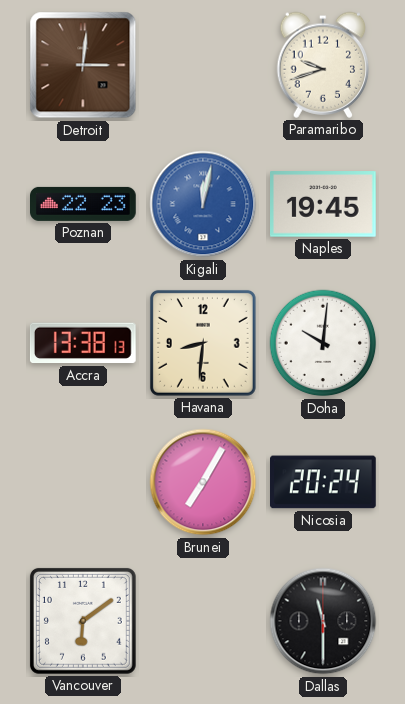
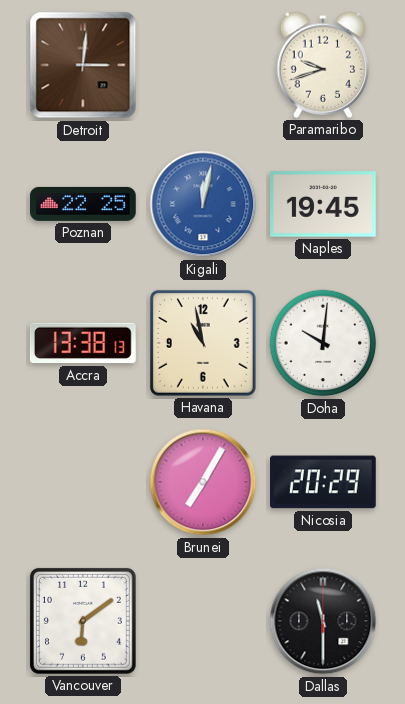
Poznan: 22:23 -> 22:25
Havana: 8:31 -> 10:58
Nicosia: 20:24 -> 20:29
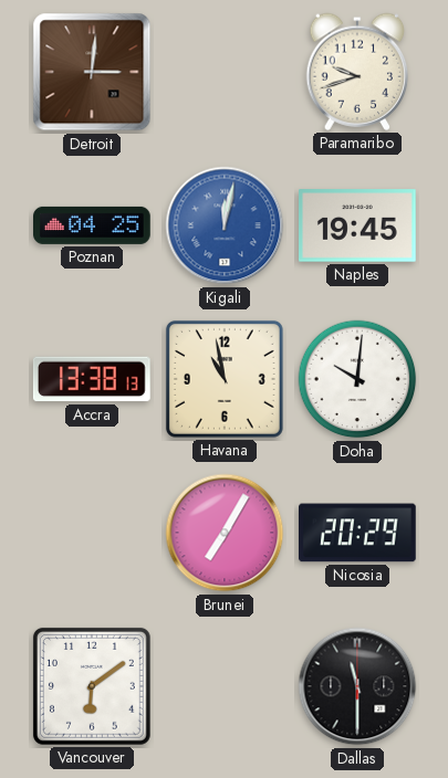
Poznan: 22:25 -> 04:25
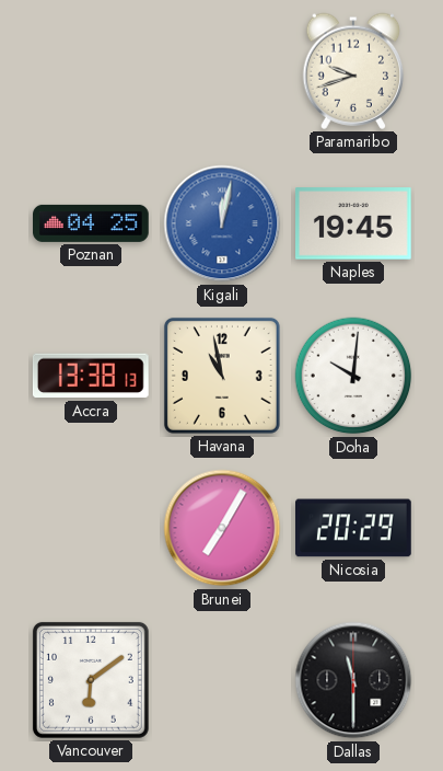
Detroit: 3:01 -> none
